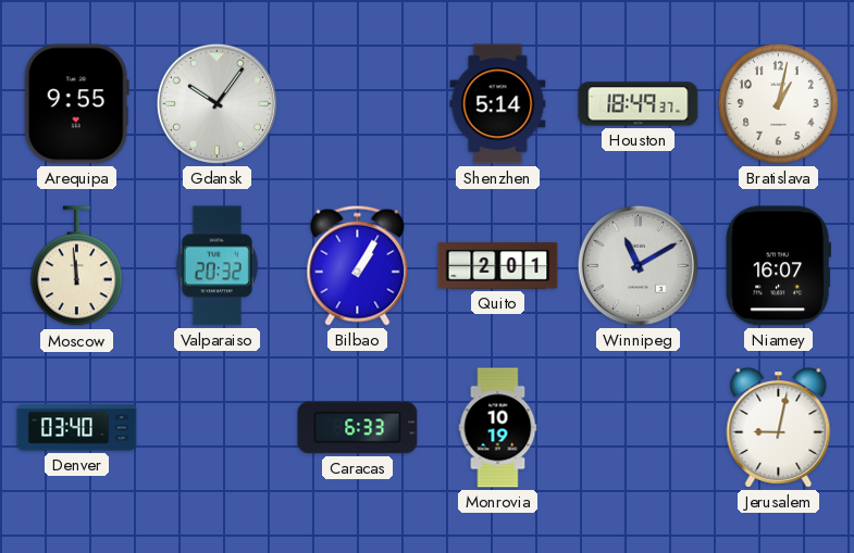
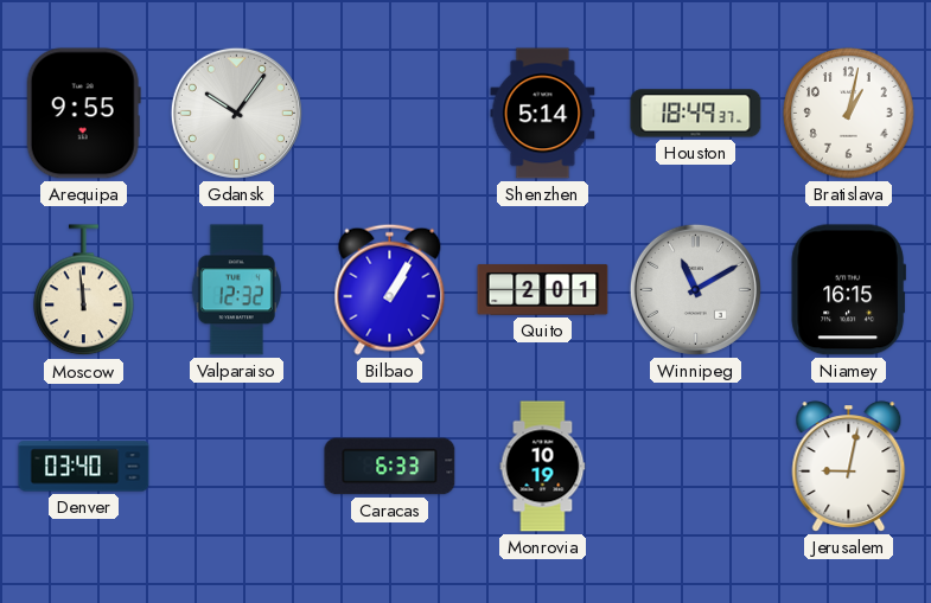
Valparaiso: 20:32 -> 12:32
Niamey: 16:07 -> 16:15
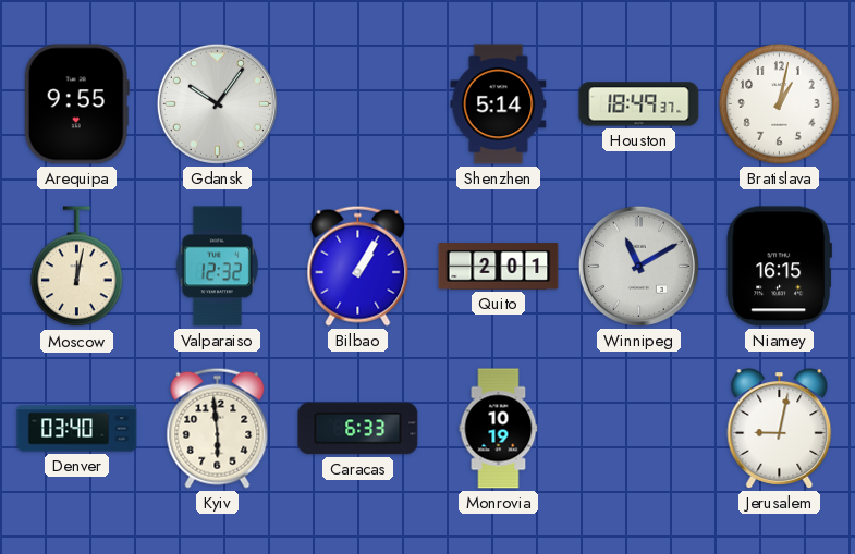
Moscow: 11:59 -> 12:02
Kyiv: none -> 5:59
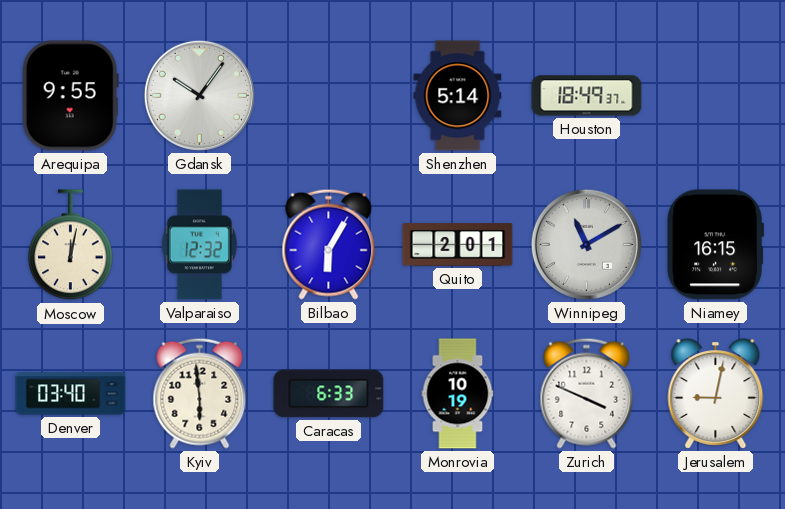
Bratislava: 1:02 -> none
Bilbao: 1:05 -> 6:05
Zurich: none -> 3:49
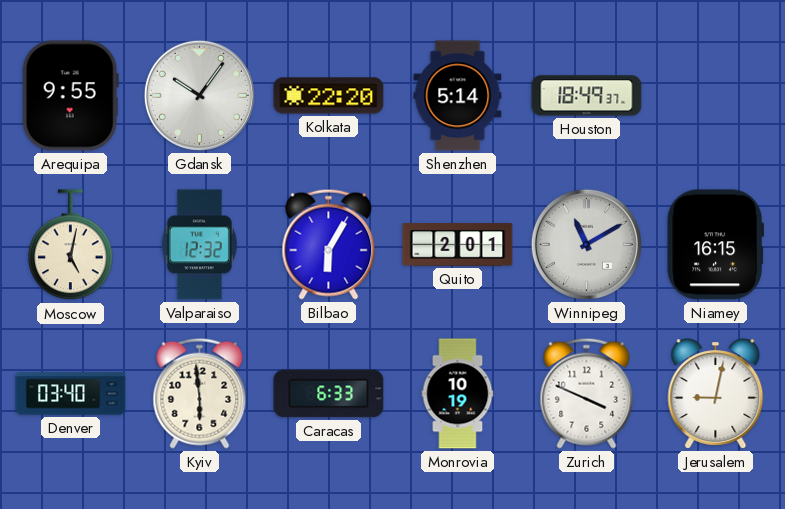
Kolkata: none -> 22:20
Moscow: 12:02 -> 5:02
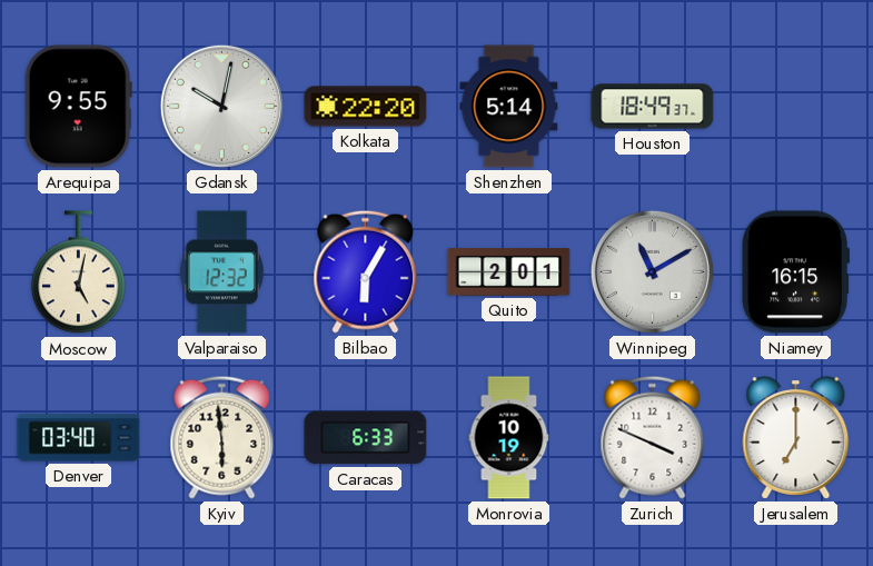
Gdansk: 10:06 -> 10:02
Jerusalem: 9:02 -> 7:00
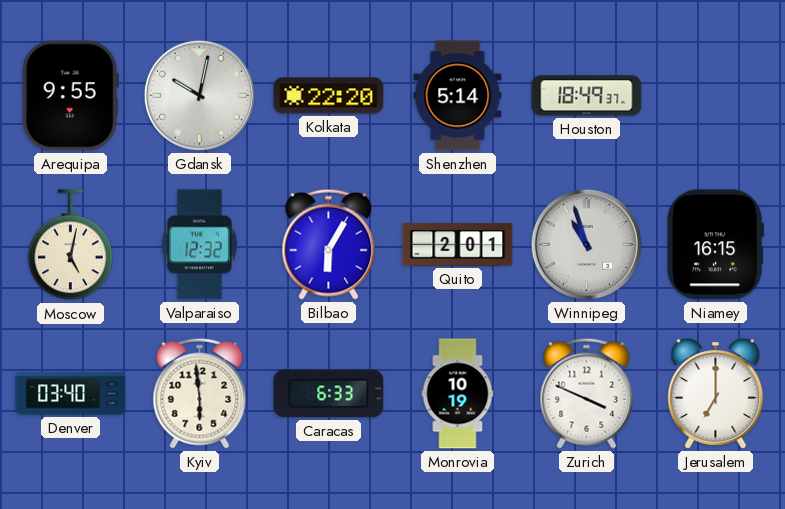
Winnipeg: 11:10 -> 10:57
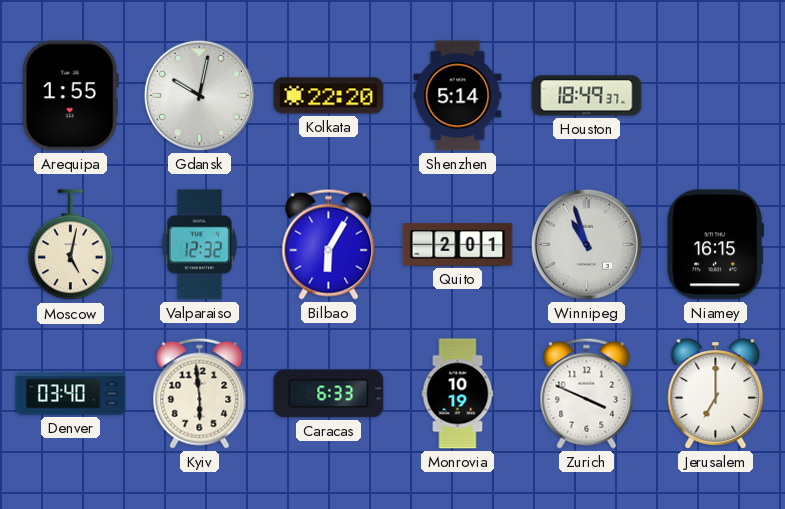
Arequipa: 9:55 -> 1:55
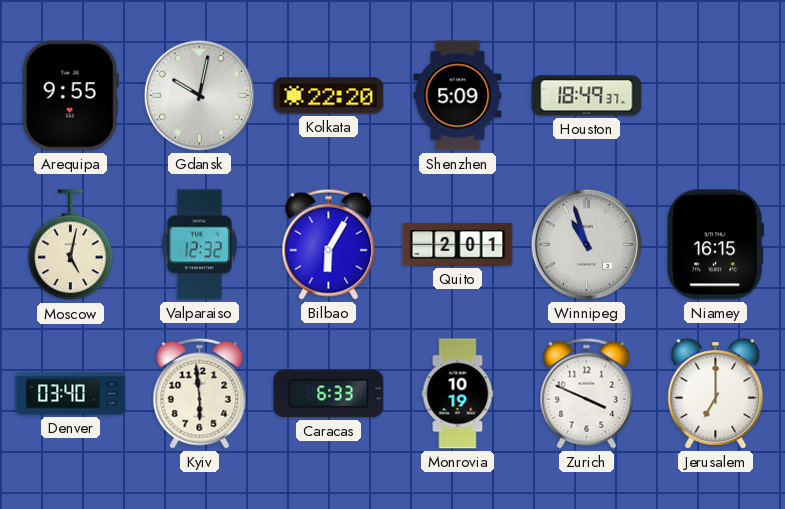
Arequipa: 1:55 -> 9:55
Shenzhen: 5:14 -> 5:09
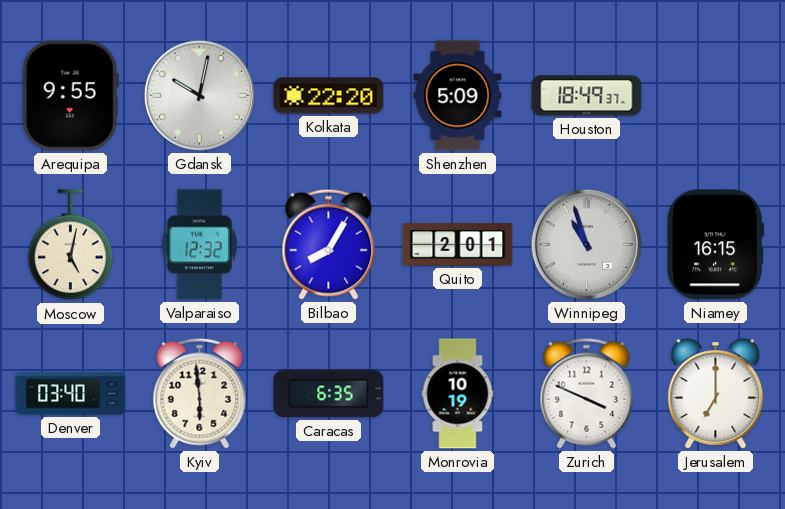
Bilbao: 6:05 -> 8:05
Caracas: 6:33 -> 6:35
